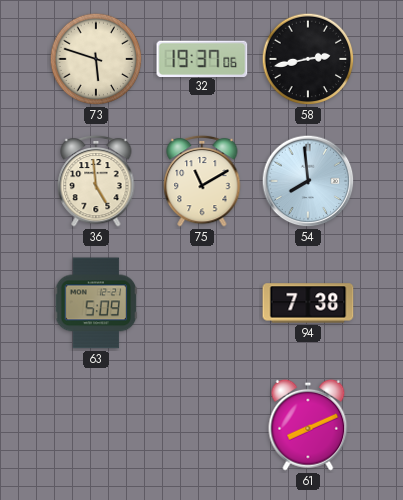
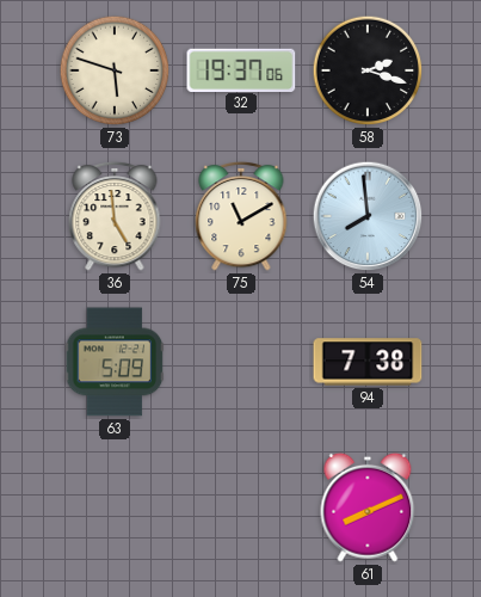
58: 2:43 -> 2:18
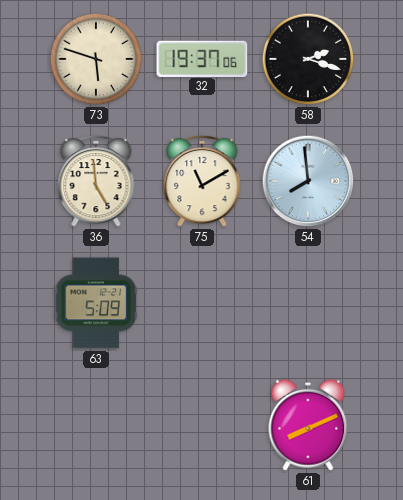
94: 7:38 -> none
